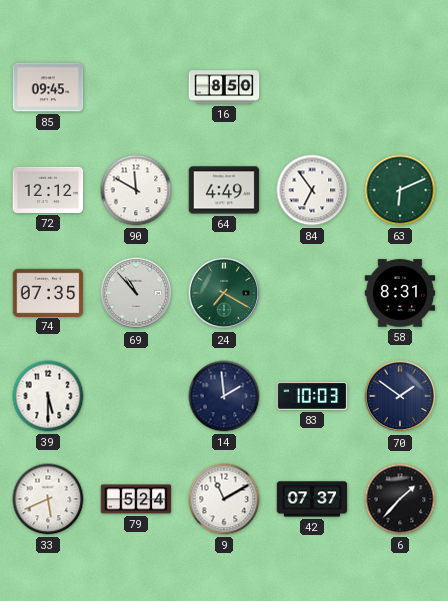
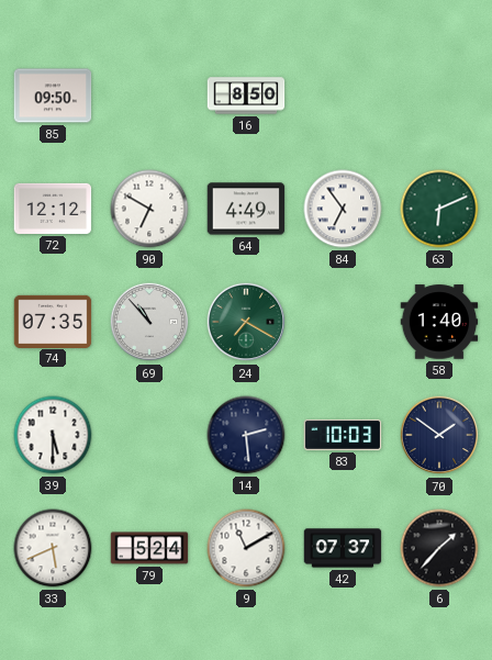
85: 09:45 -> 09:50
90: 11:50 -> 6:50
58: 8:31 -> 1:40
14: 1:59 -> 2:29
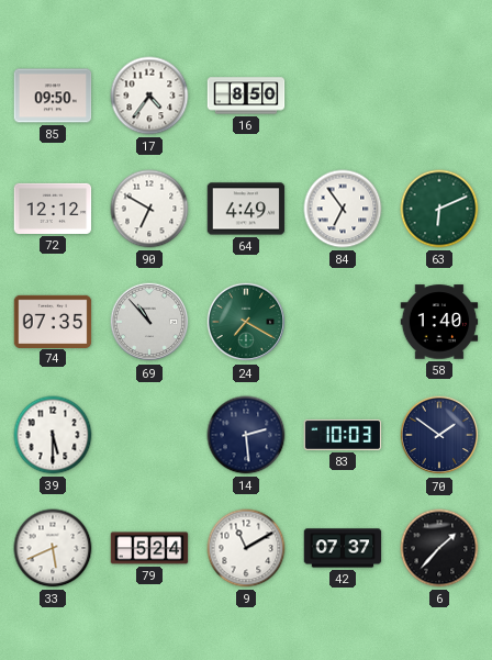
17: none -> 4:36
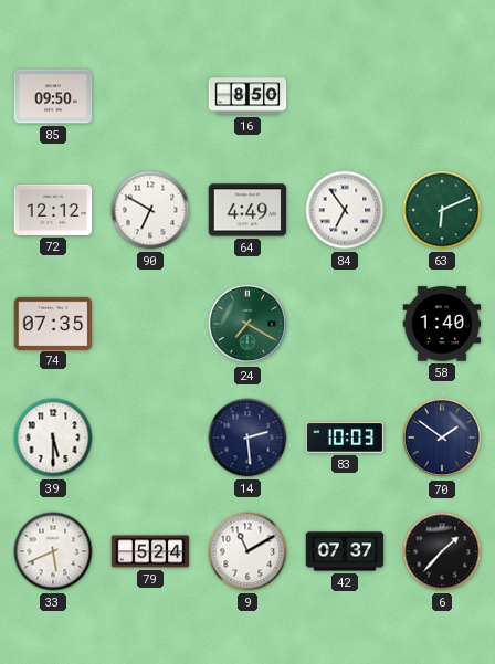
17: 4:36 -> none
69: 10:53 -> none
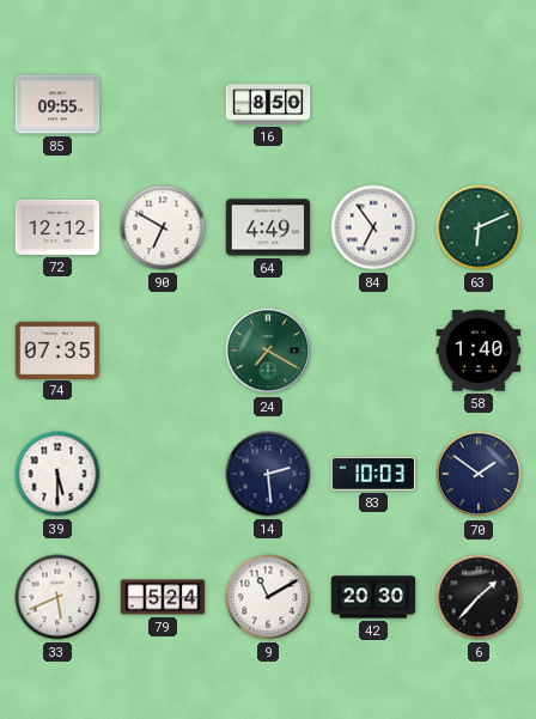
85: 09:50 -> 09:55
42: 07:37 -> 20:30
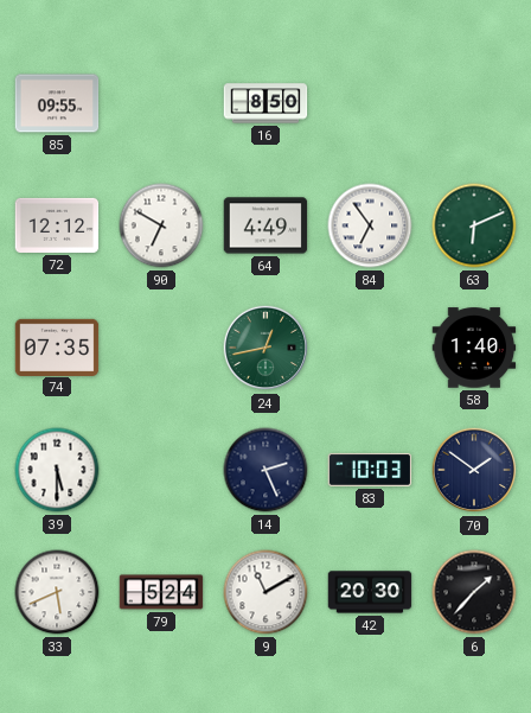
24: 7:20 -> 12:43
14: 2:29 -> 2:26
